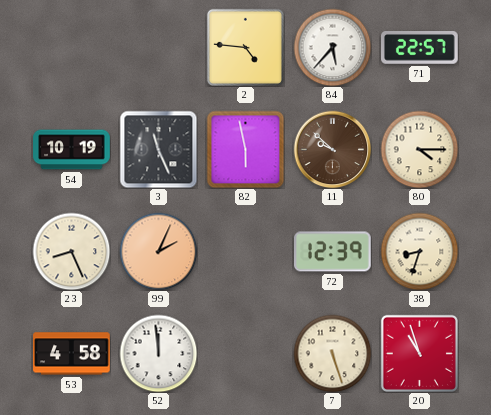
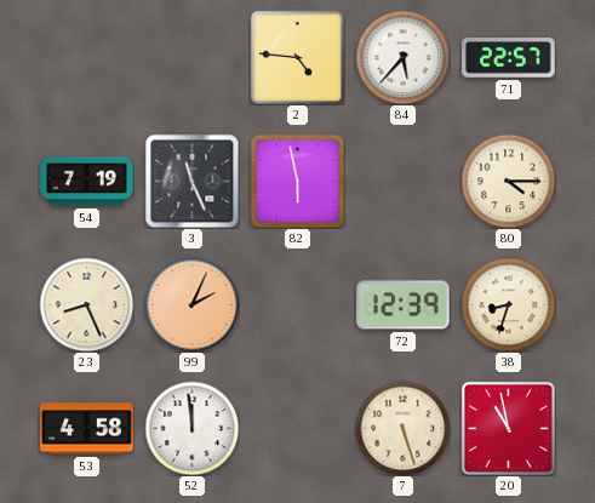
54: 10:19 -> 7:19
11: 9:52 -> none
20: 10:57 -> 10:58
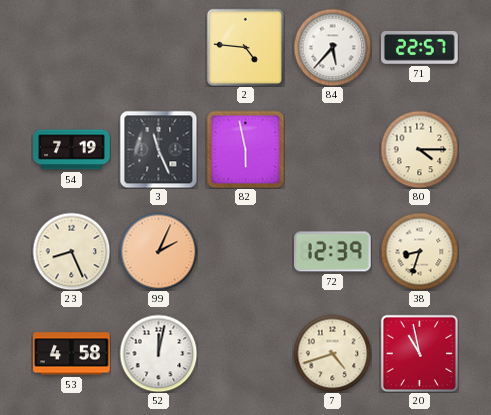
52: 11:59 -> 12:02
7: 5:27 -> 4:42
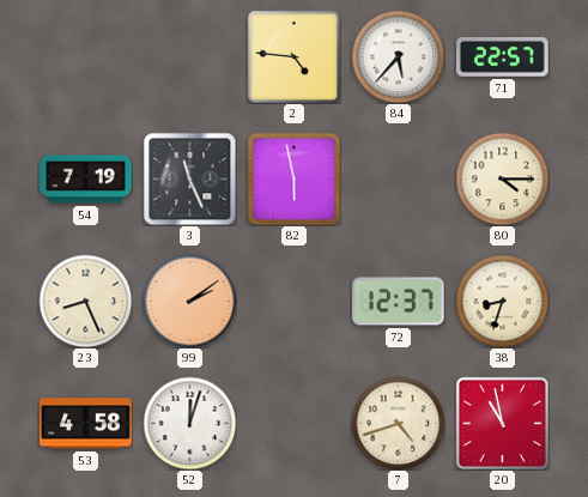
99: 2:04 -> 2:09
72: 12:39 -> 12:37
52: 12:02 -> 12:03
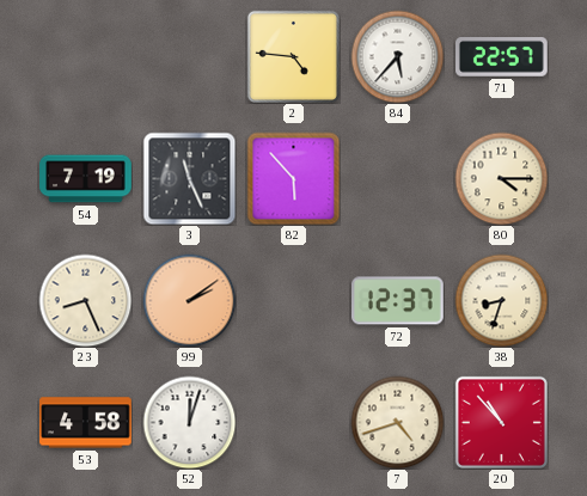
82: 5:58 -> 5:53
20: 10:58 -> 10:53
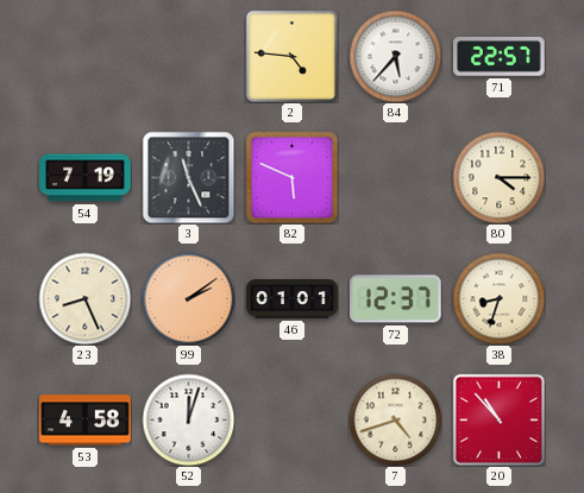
82: 5:53 -> 5:49
46: none -> 01:01
